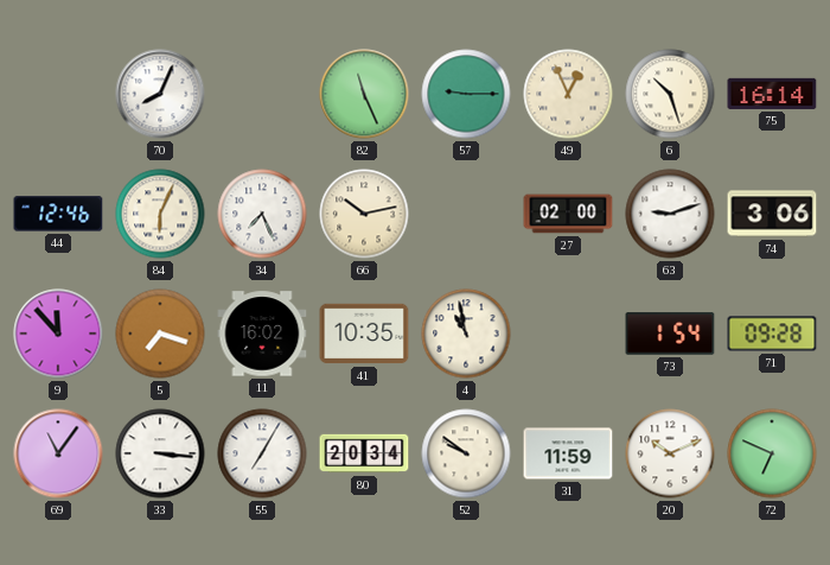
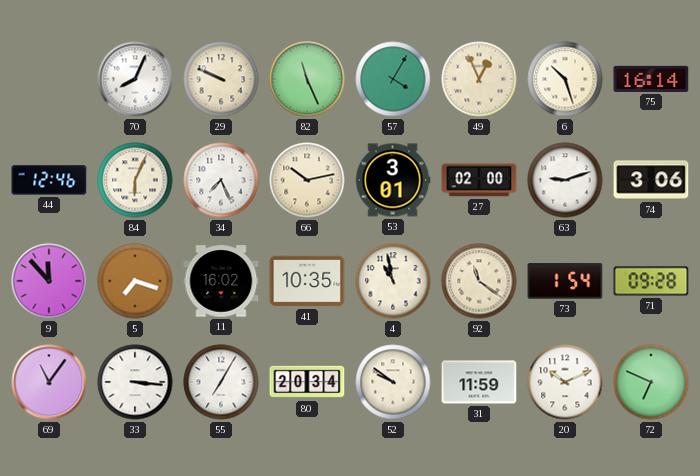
29: none -> 9:49
57: 9:15 -> 4:05
53: none -> 3:01
92: none -> 11:21
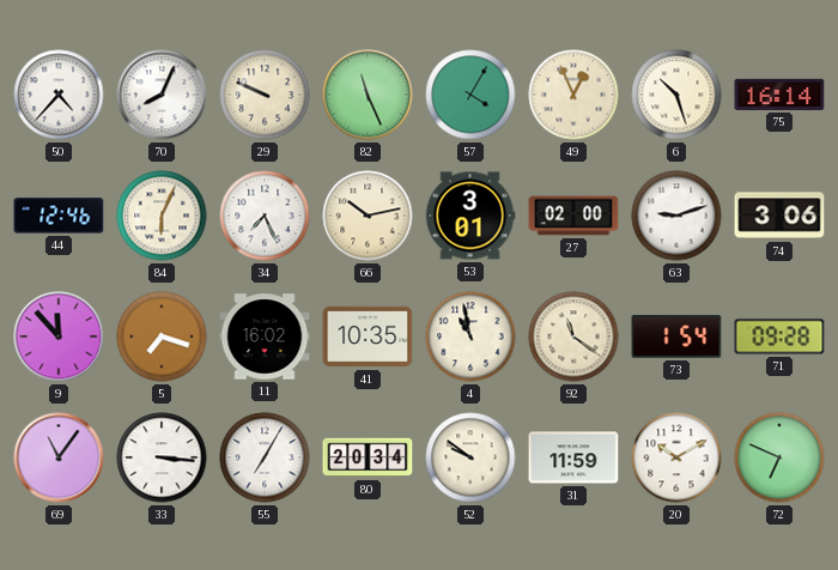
50: none -> 4:37
20: 10:11 -> 10:10
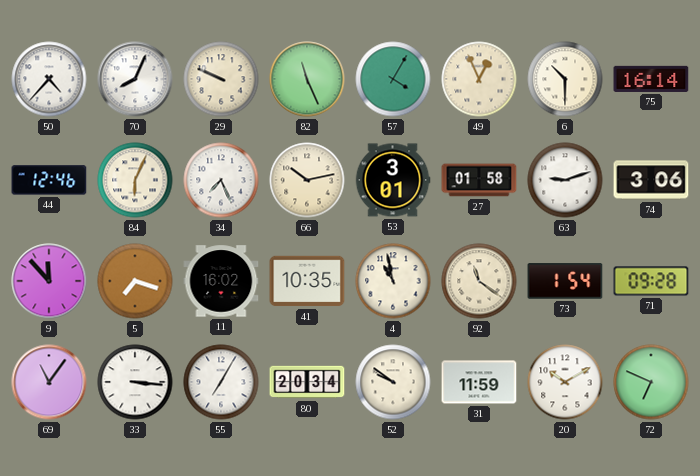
6: 10:27 -> 10:30
27: 02:00 -> 01:58
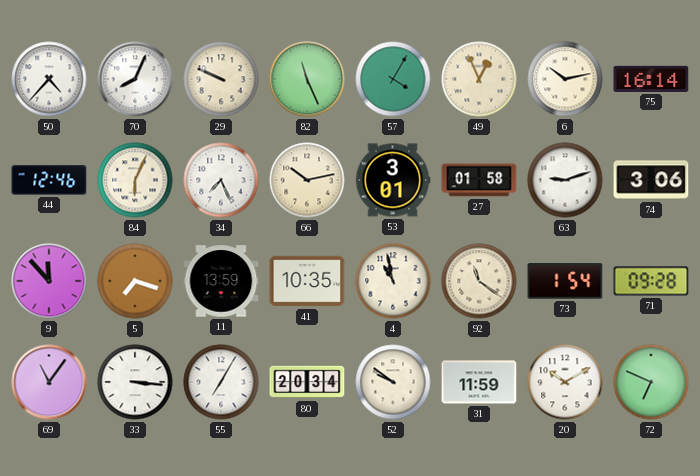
6: 10:30 -> 10:13
11: 16:02 -> 13:59
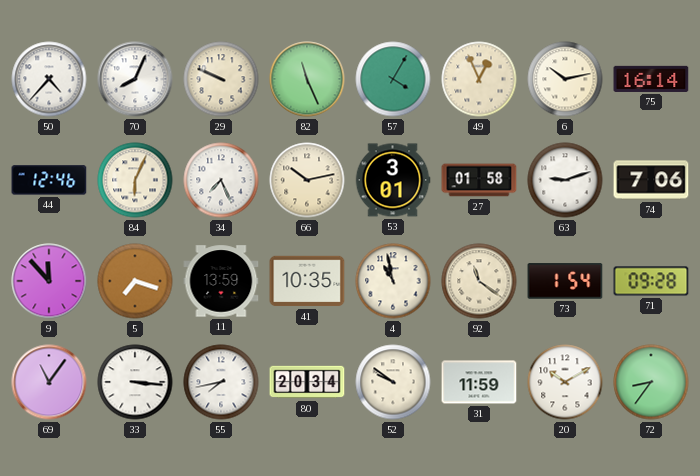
74: 3:06 -> 7:06
55: 7:05 -> 7:43
72: 6:49 -> 8:36
